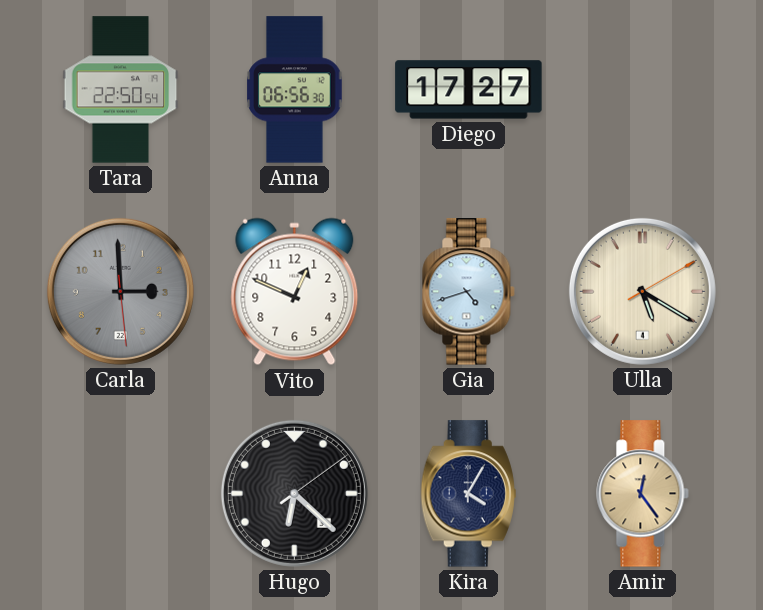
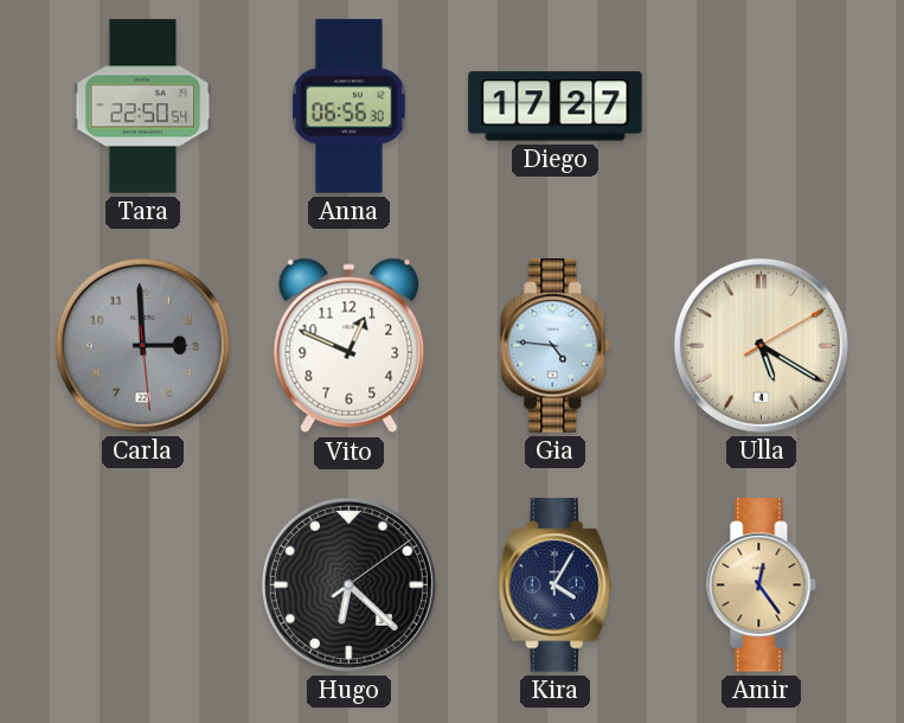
Gia: 4:42 -> 4:46
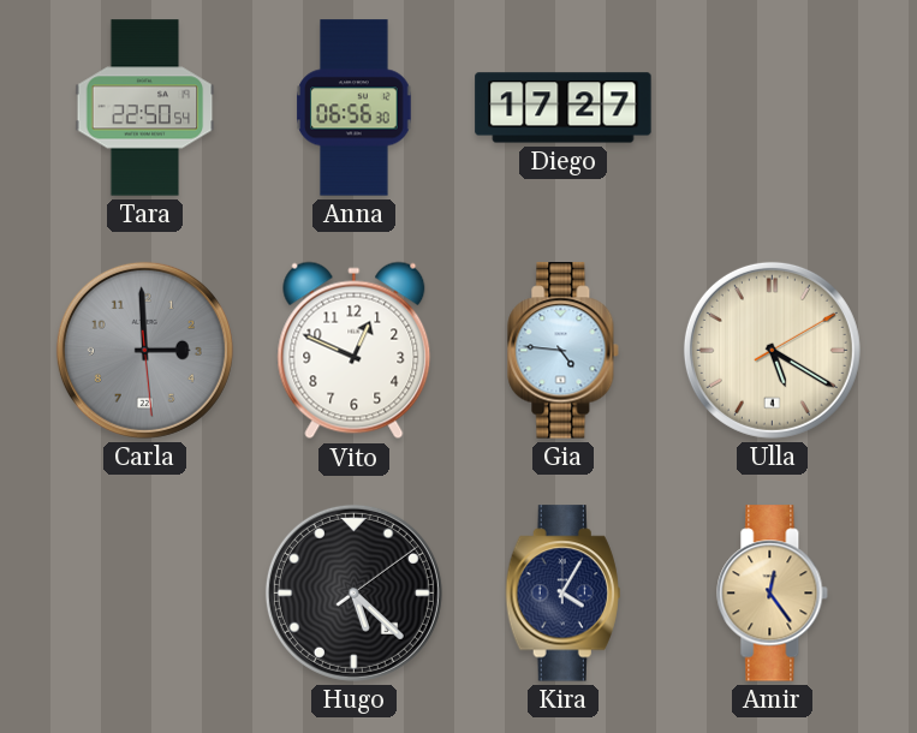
Hugo: 6:22 -> 5:22
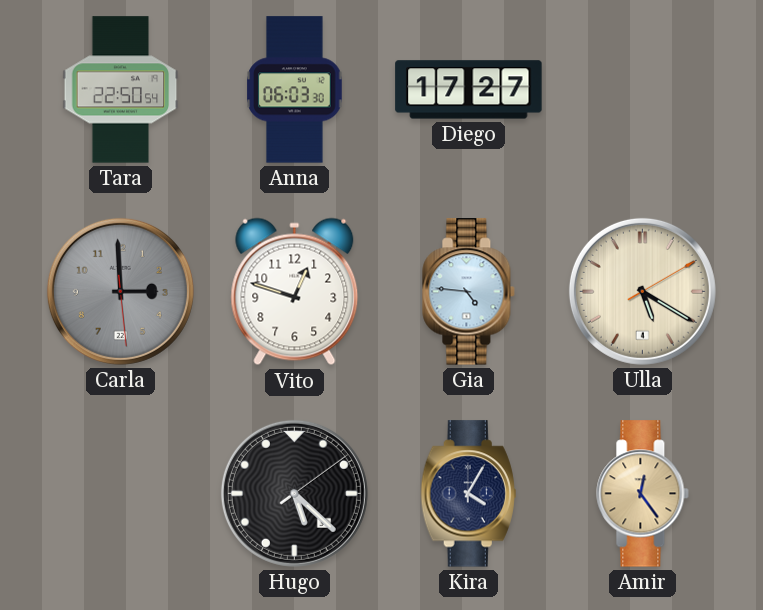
Anna: 06:56 -> 06:03
Vito: 12:49 -> 12:48
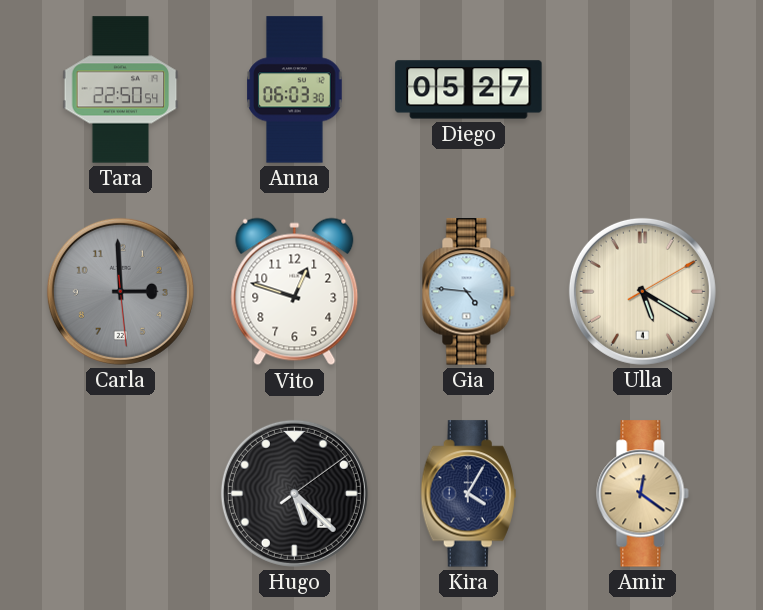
Diego: 17:27 -> 05:27
Amir: 12:24 -> 12:21
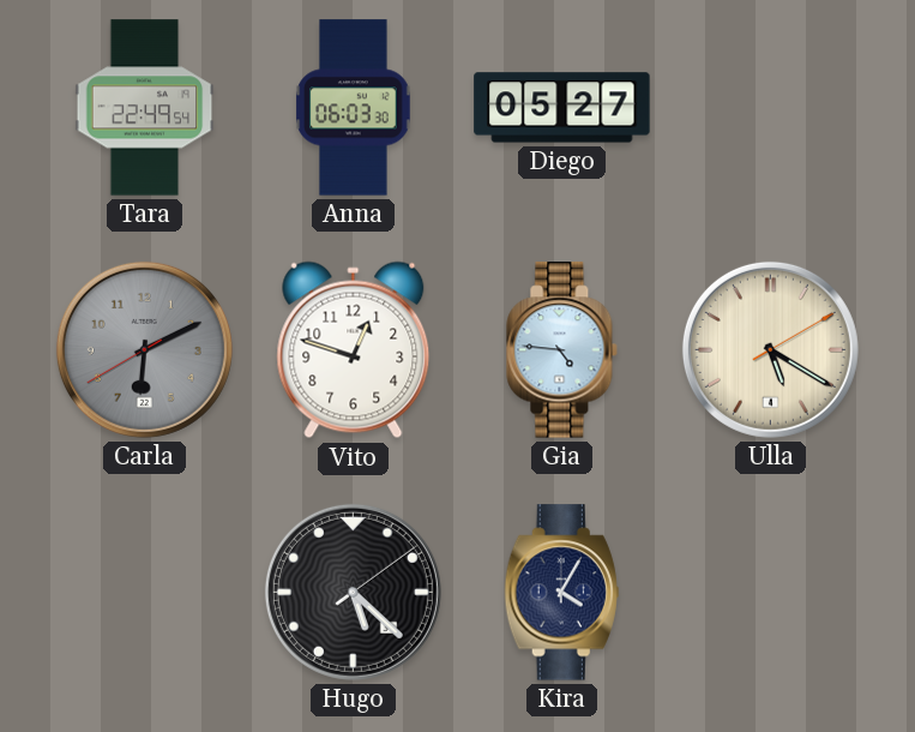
Tara: 22:50 -> 22:49
Carla: 2:59 -> 6:10
Amir: 12:21 -> none
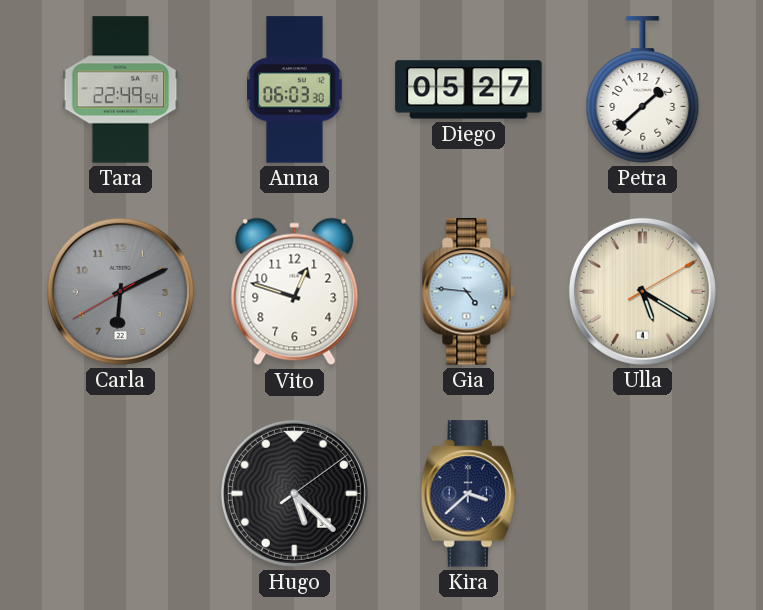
Petra: none -> 1:38
Kira: 4:05 -> 3:38
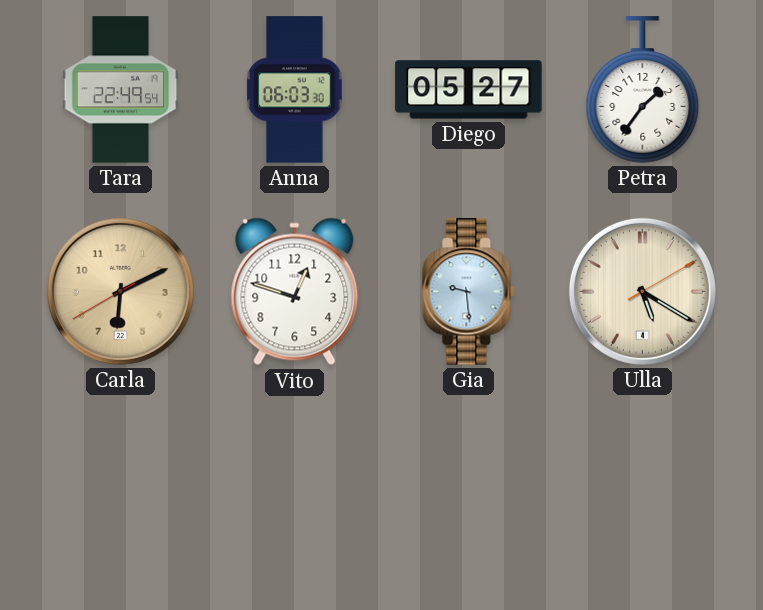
Petra: 1:38 -> 1:36
Carla dial: grey -> champagne
Gia: 4:46 -> 9:29
Hugo: 5:22 -> none
Kira: 3:38 -> none
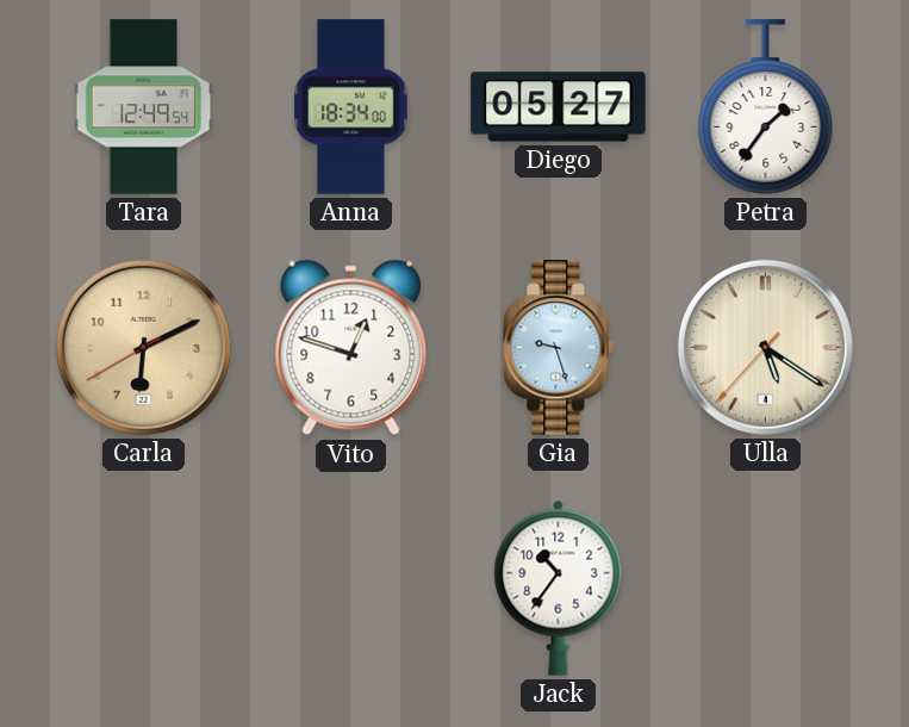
Tara: 22:49 -> 12:49
Anna: 06:03 -> 18:34
Gia: 9:29 -> 9:27
Ulla: 5:20:10 -> 5:20:37
Jack: none -> 10:36
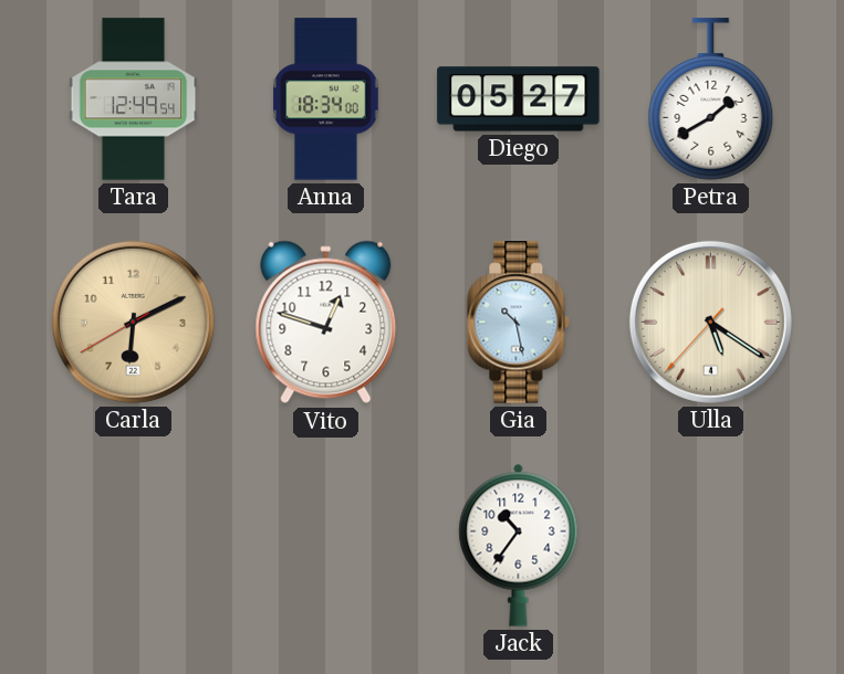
Petra: 1:36 -> 1:40
Gia: 9:27 -> 10:28
